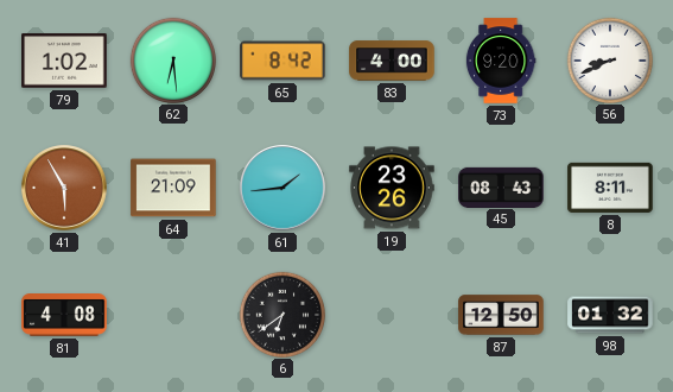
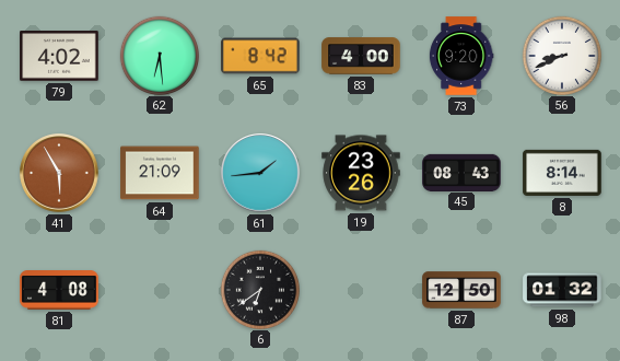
79: 1:02 -> 4:02
8: 8:11 -> 8:14
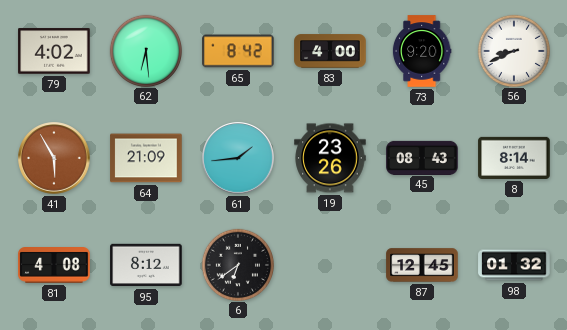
95: none -> 8:12
87: 12:50 -> 12:45
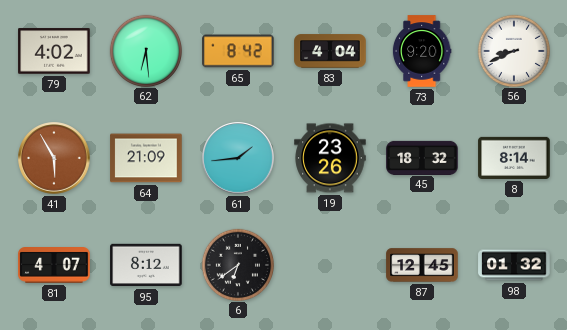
83: 4:00 -> 4:04
45: 08:43 -> 18:32
81: 4:08 -> 4:07
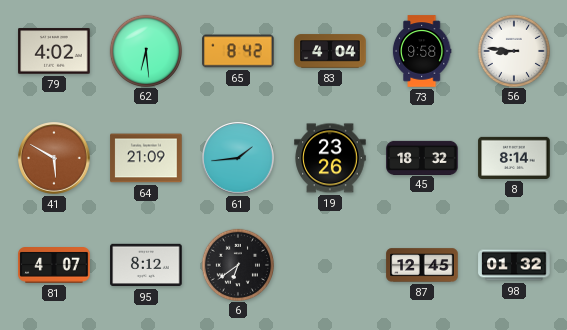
73: 9:20 -> 9:58
56: 8:41 -> 8:46
41: 5:55 -> 5:50
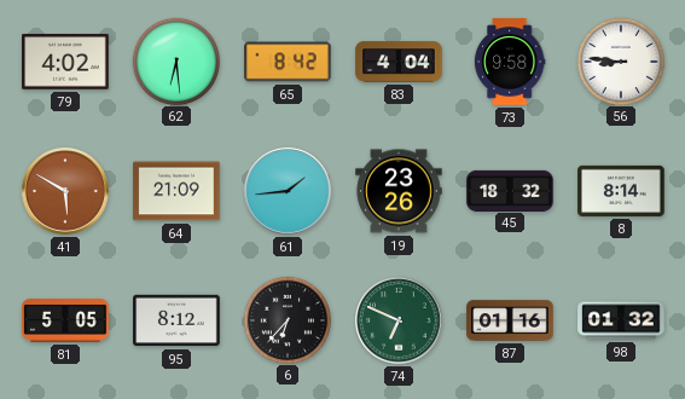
81: 4:07 -> 5:05
6: 6:39 -> 6:37
74: none -> 6:49
87: 12:45 -> 01:16
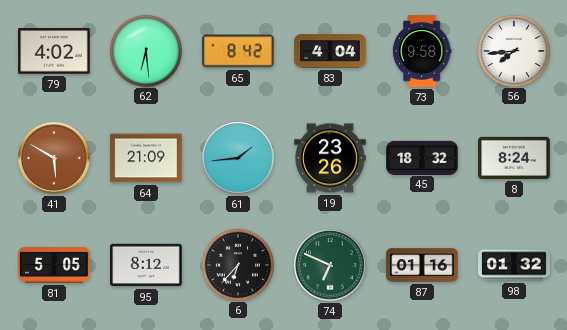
56: 8:46 -> 7:44
8: 8:14 -> 8:24
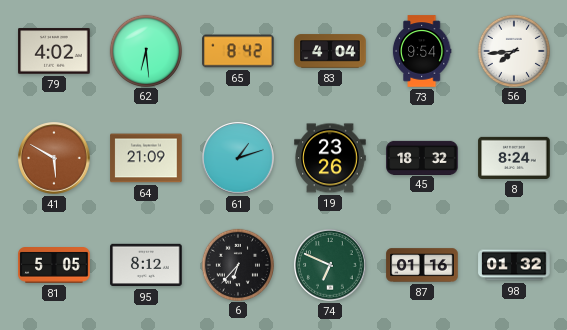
73: 9:58 -> 9:54
61: 1:44 -> 1:12
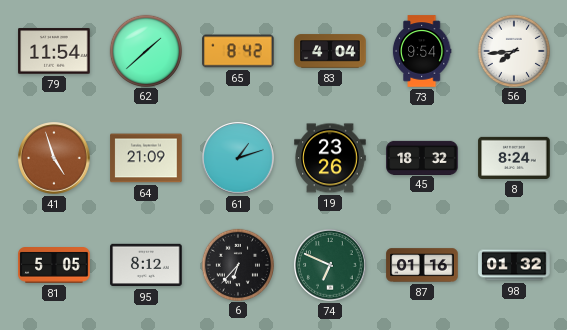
79: 4:02 -> 11:54
62: 6:29 -> 1:38
41: 5:50 -> 4:57
